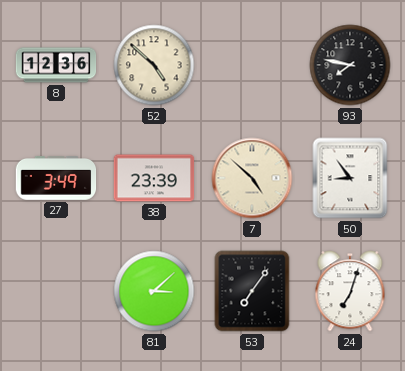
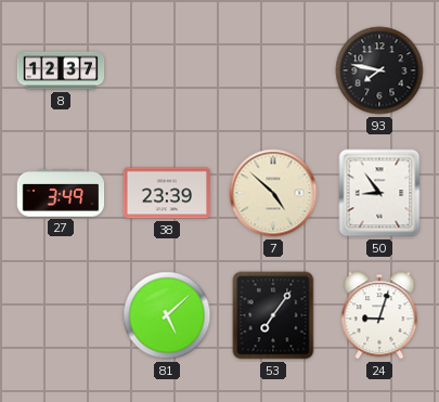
8: 12:36 -> 12:37
52: 4:52 -> none
81: 3:08 -> 5:08
24: 7:03 -> 9:03
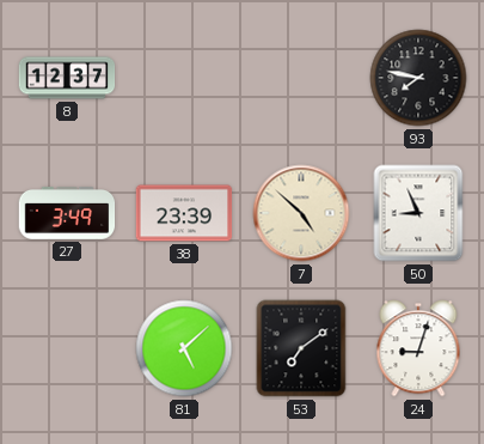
50: 8:54 -> 8:56
53: 7:06 -> 7:09
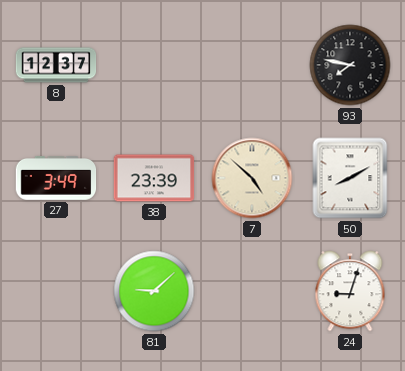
50: 8:56 -> 8:10
81: 5:08 -> 9:08
53: 7:09 -> none
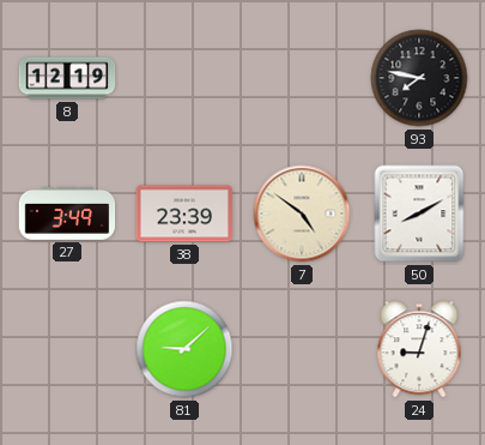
8: 12:37 -> 12:19
7: 4:52 -> 4:51
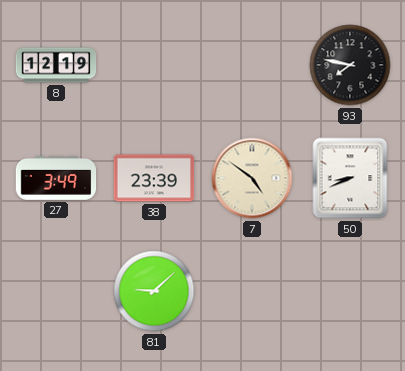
50: 8:10 -> 8:41
24: 9:03 -> none
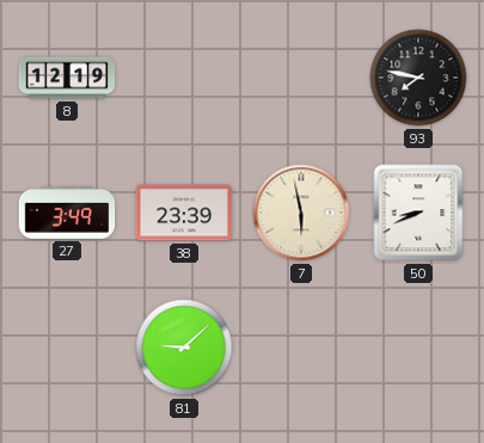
7: 4:51 -> 5:58
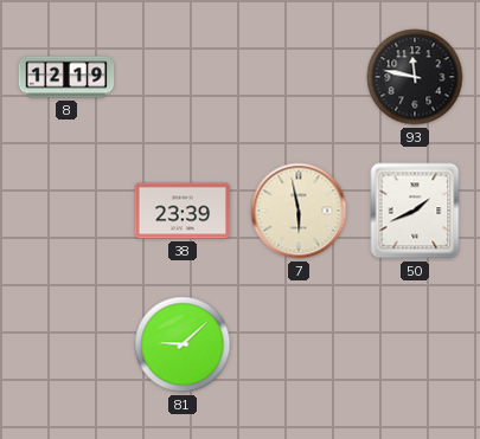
93: 7:47 -> 11:47
27: 3:49 -> none
50: 8:41 -> 1:41
